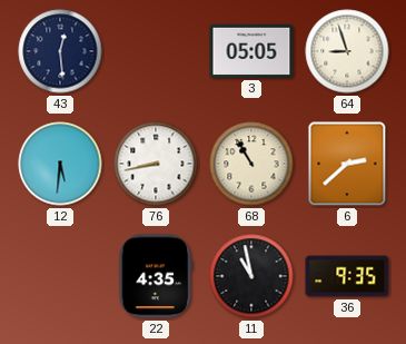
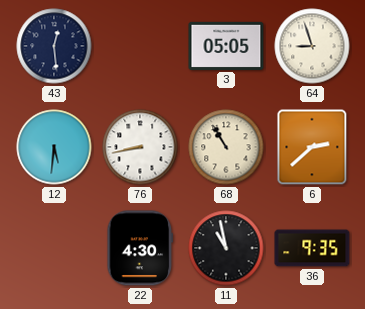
22: 4:35 -> 4:30
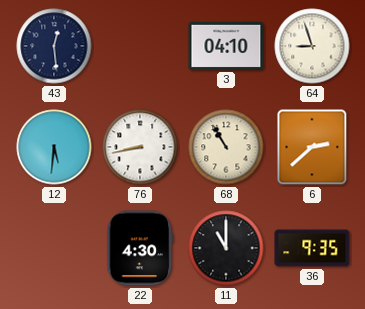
3: 05:05 -> 04:10
11: 10:58 -> 11:00
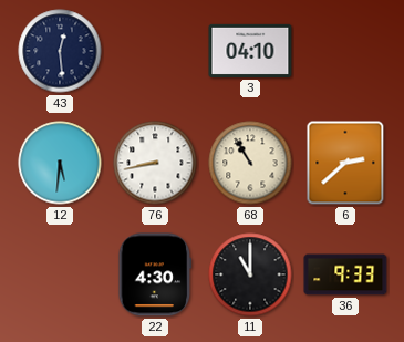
64: 8:57 -> none
36: 9:35 -> 9:33
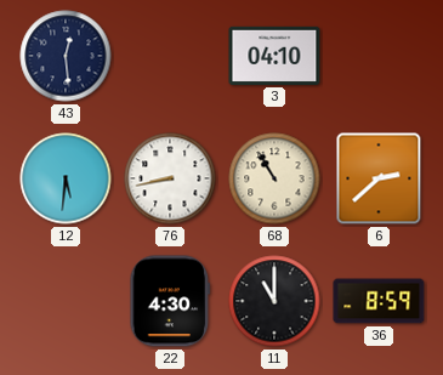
36: 9:33 -> 8:59
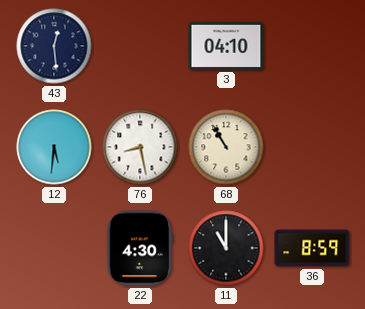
76: 8:43 -> 8:28
6: 2:38 -> none
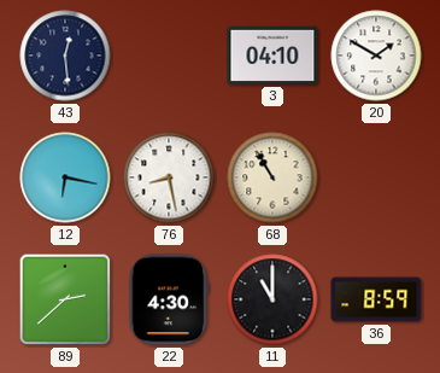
20: none -> 1:50
12: 5:31 -> 6:17
89: none -> 2:38
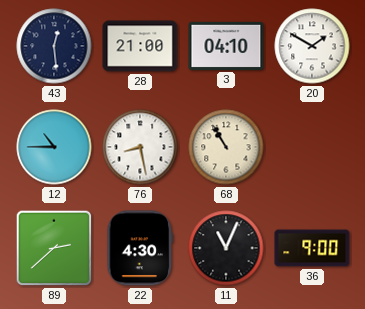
28: none -> 21:00
12: 6:17 -> 10:45
11: 11:00 -> 11:04
36: 8:59 -> 9:00
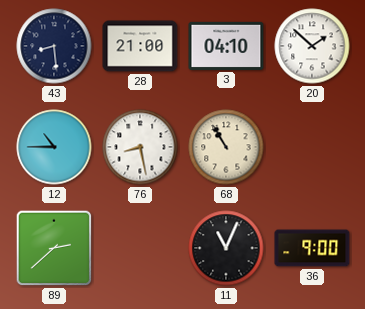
43: 12:29 -> 8:29
20: 1:50 -> 1:52
22: 4:30 -> none
